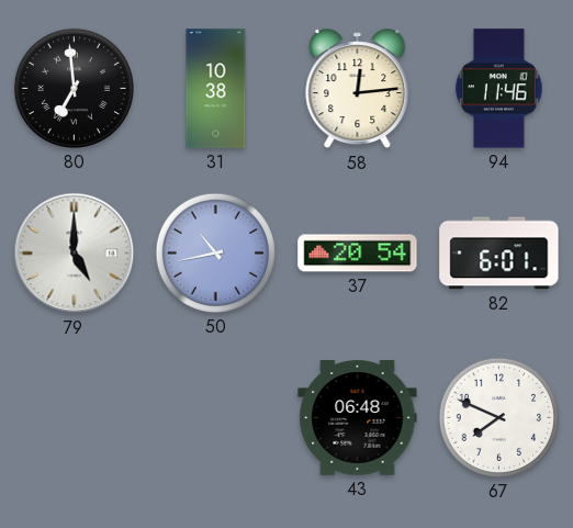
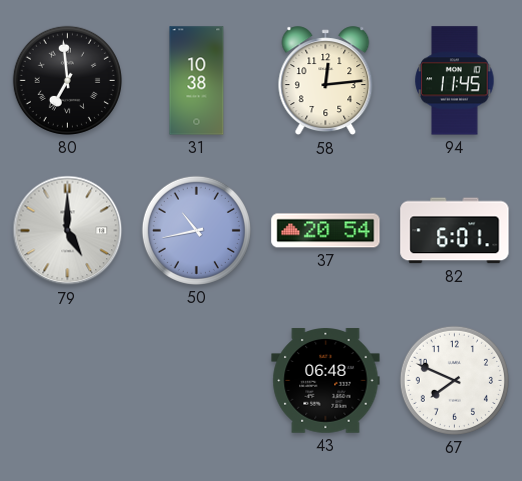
94: 11:46 -> 11:45
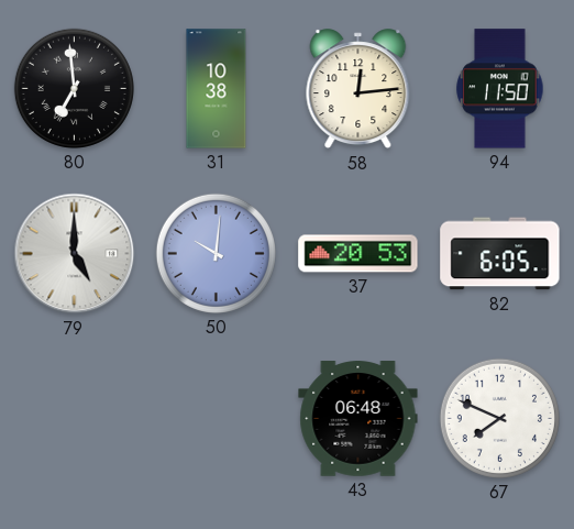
94: 11:45 -> 11:50
50: 10:43 -> 10:01
37: 20:54 -> 20:53
82: 6:01 -> 6:05
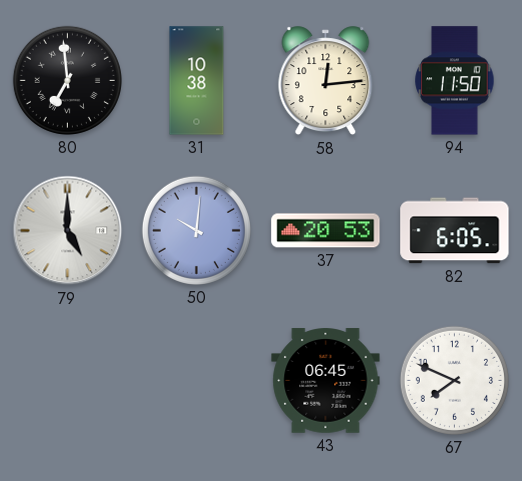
43: 06:48 -> 06:45
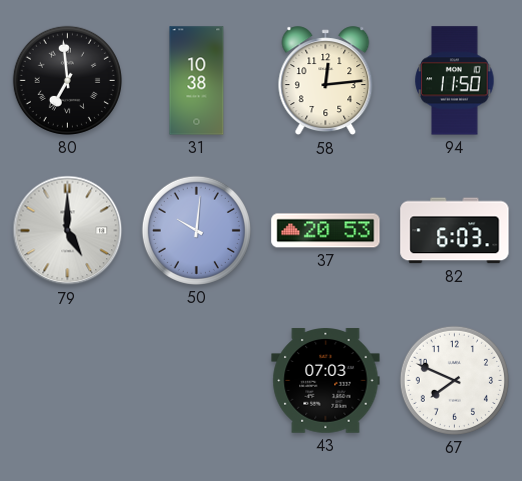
82: 6:05 -> 6:03
43: 06:45 -> 07:03
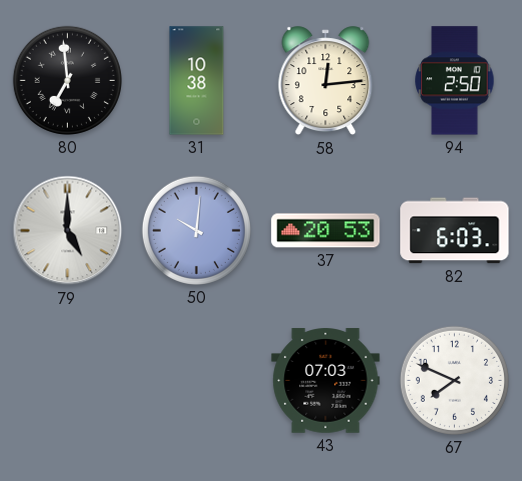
94: 11:50 -> 2:50
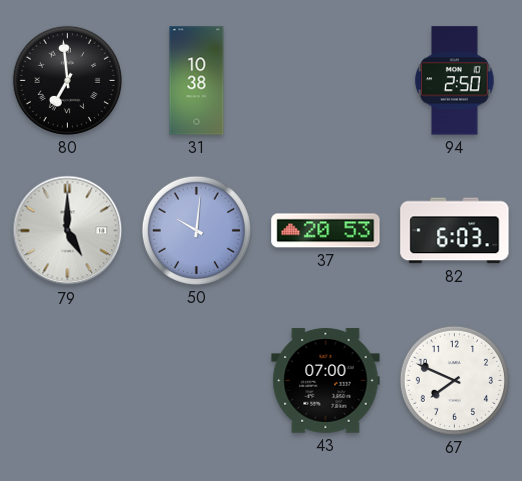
58: 12:14 -> none
43: 07:03 -> 07:00
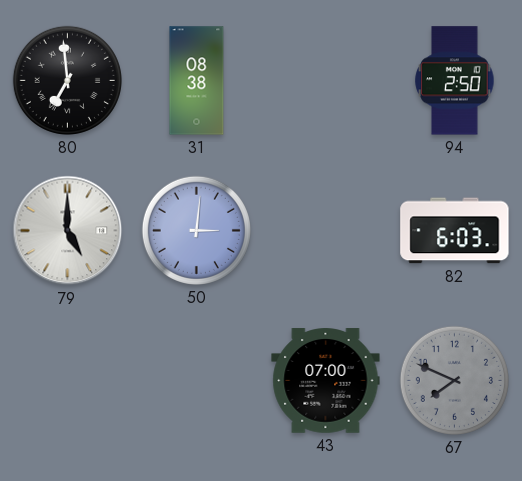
31: 10:38 -> 08:38
50: 10:01 -> 3:01
37: 20:53 -> none
67 dial: white -> grey
